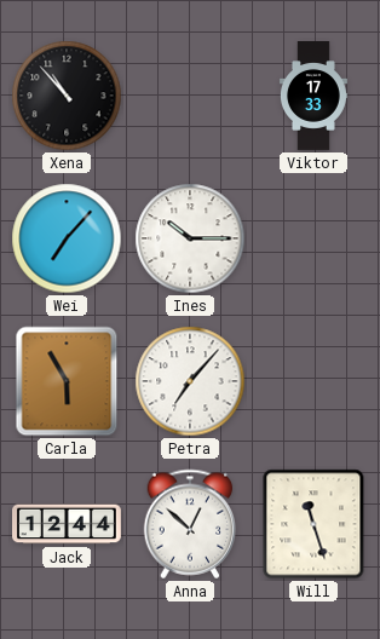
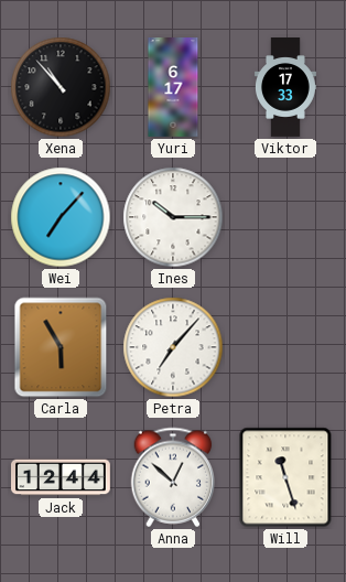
Yuri: none -> 6:17
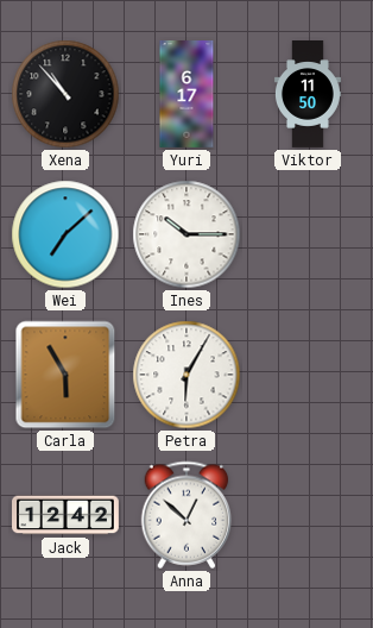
Viktor: 17:33 -> 11:50
Wei: 7:07 -> 7:08
Petra: 7:07 -> 6:05
Jack: 12:44 -> 12:42
Will: 11:27 -> none
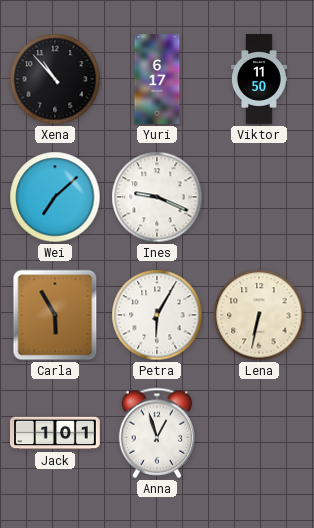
Ines: 10:15 -> 9:19
Lena: none -> 6:32
Jack: 12:42 -> 1:01
Anna: 12:52 -> 12:57
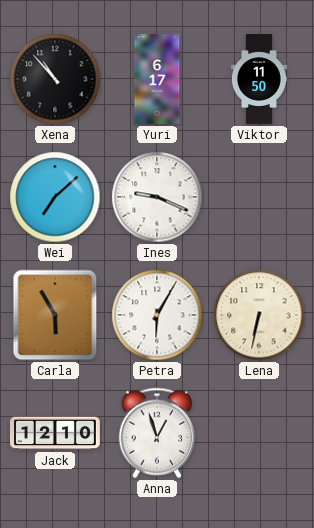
Jack: 1:01 -> 12:10
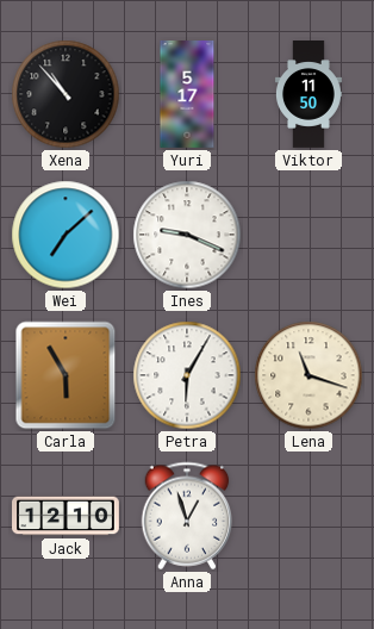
Yuri: 6:17 -> 5:17
Lena: 6:32 -> 11:18
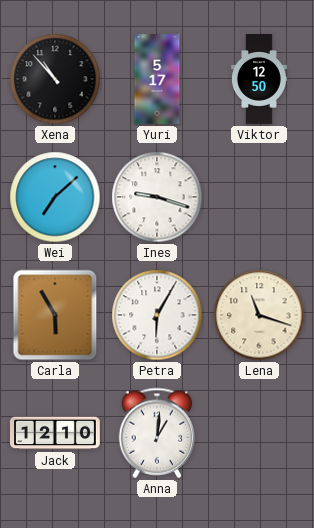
Viktor: 11:50 -> 12:50
Ines: 9:19 -> 9:18
Anna: 12:57 -> 1:01
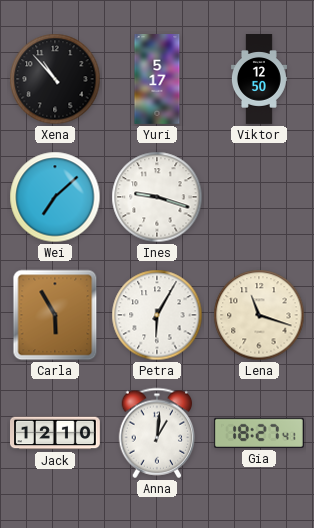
Gia: none -> 18:27
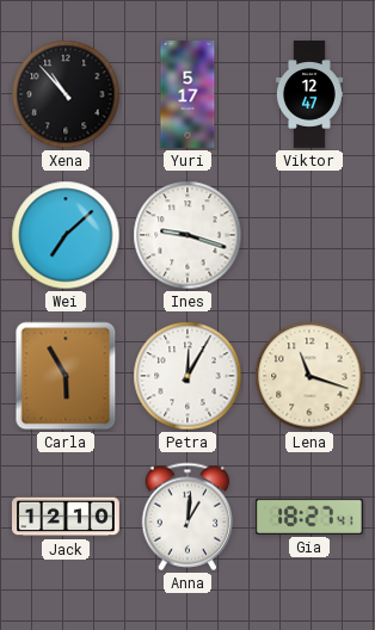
Viktor: 12:50 -> 12:47
Petra: 6:05 -> 12:05
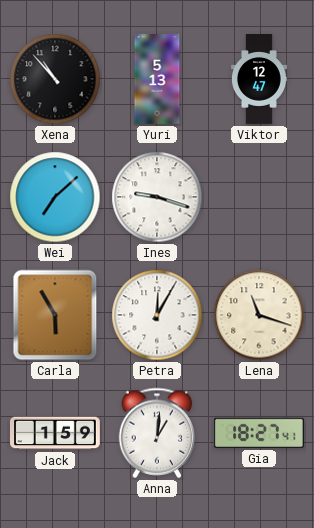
Yuri: 5:17 -> 5:13
Jack: 12:10 -> 1:59
